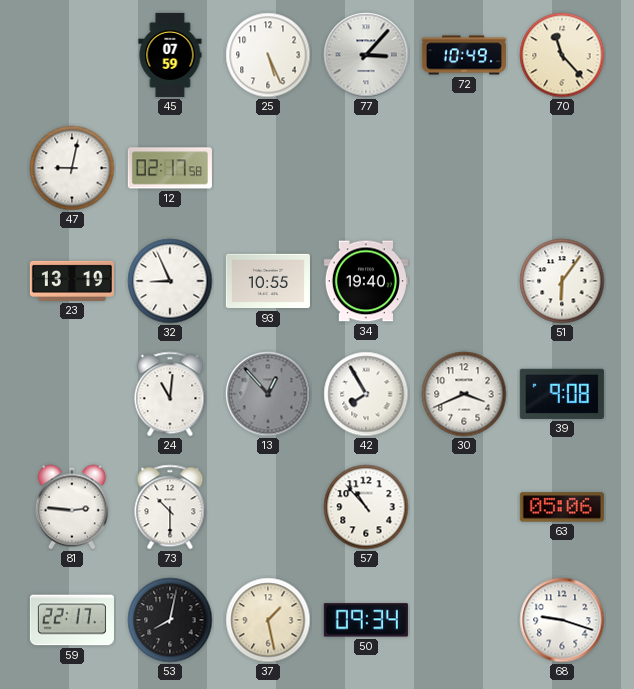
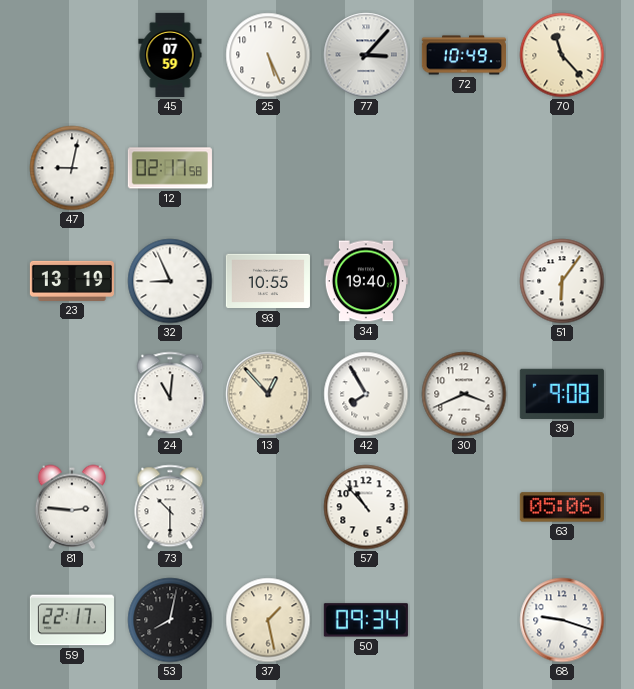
13 dial: grey -> cream
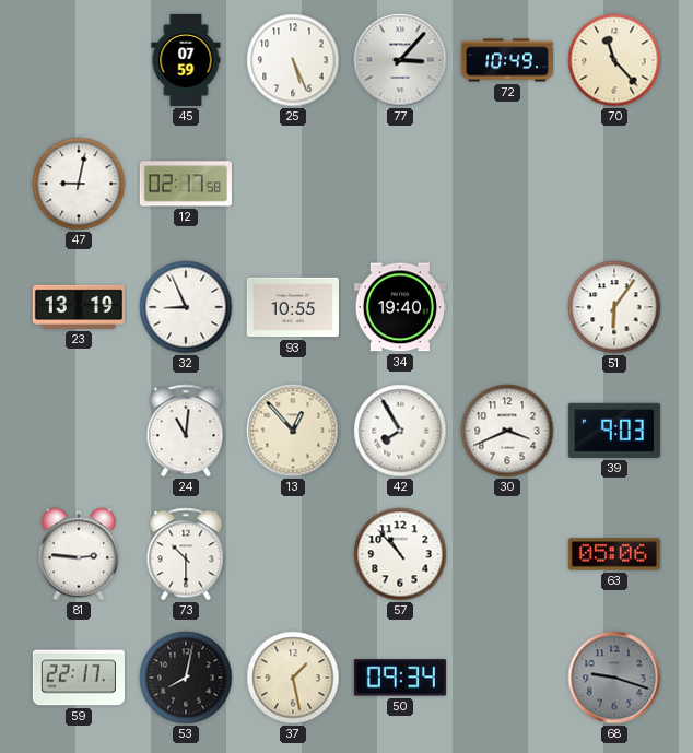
39: 9:08 -> 9:03
68 dial: white -> grey
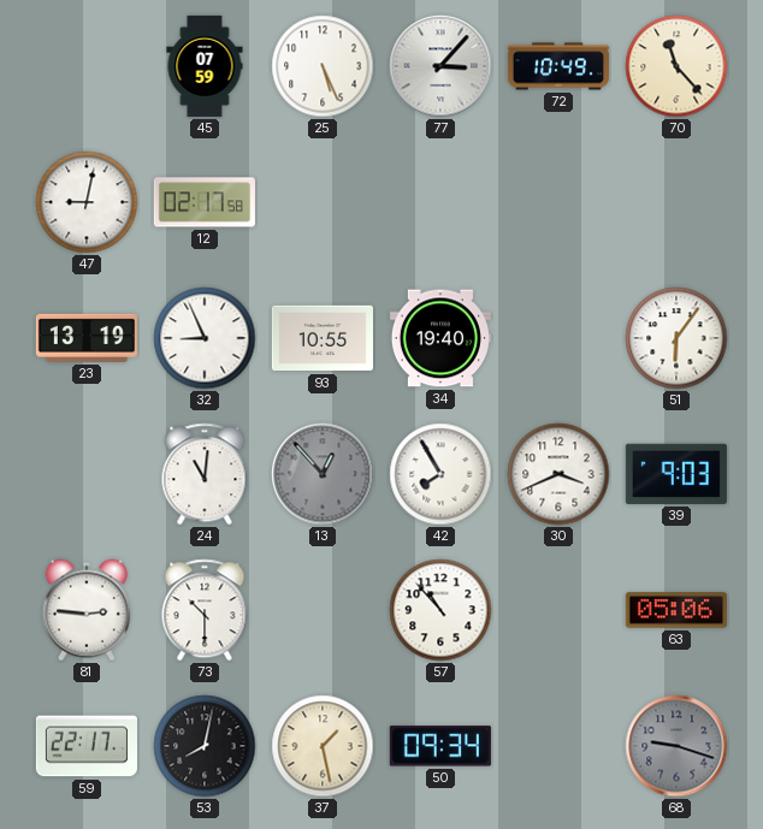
13 dial: cream -> grey
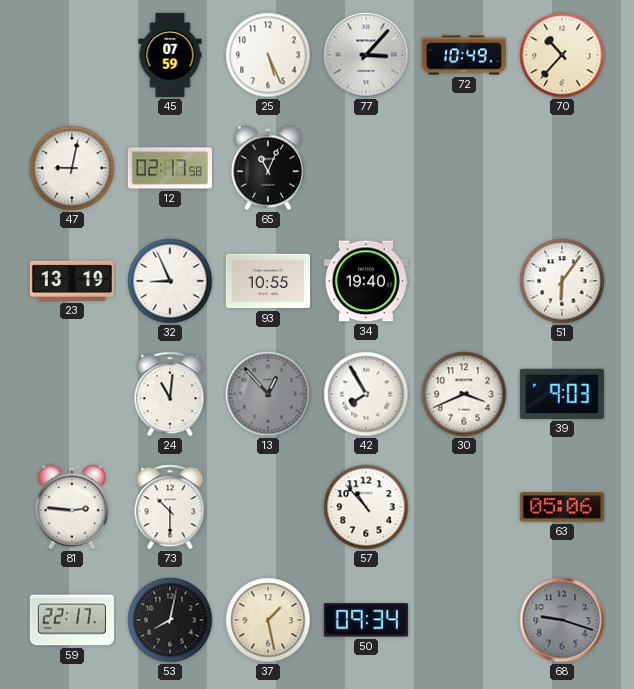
70: 11:23 -> 10:37
65: none -> 11:04
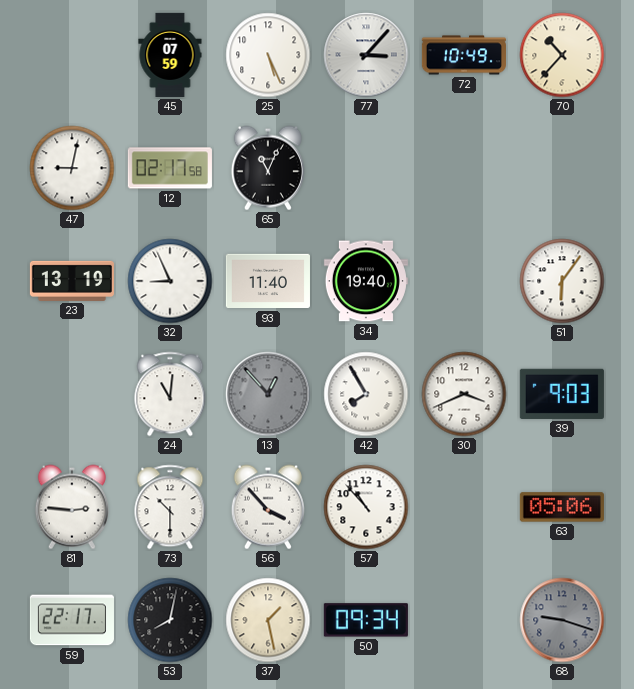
93: 10:55 -> 11:40
56: none -> 3:53
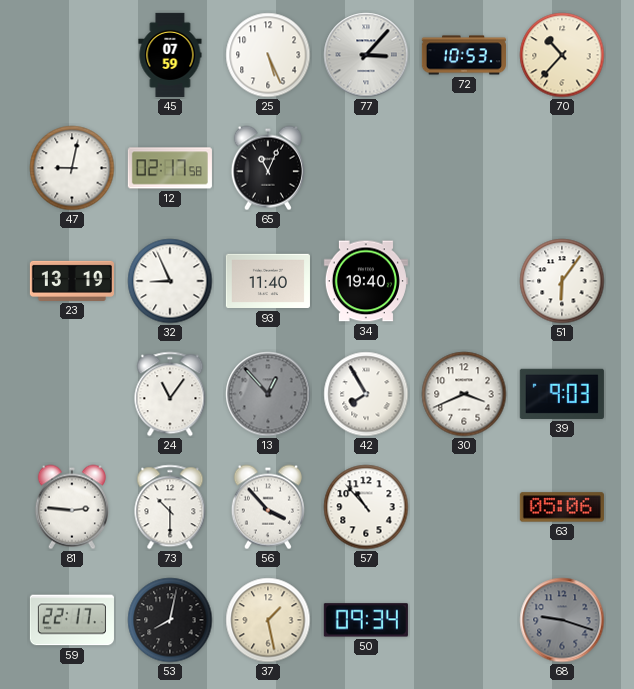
72: 10:49 -> 10:53
24: 11:01 -> 11:06
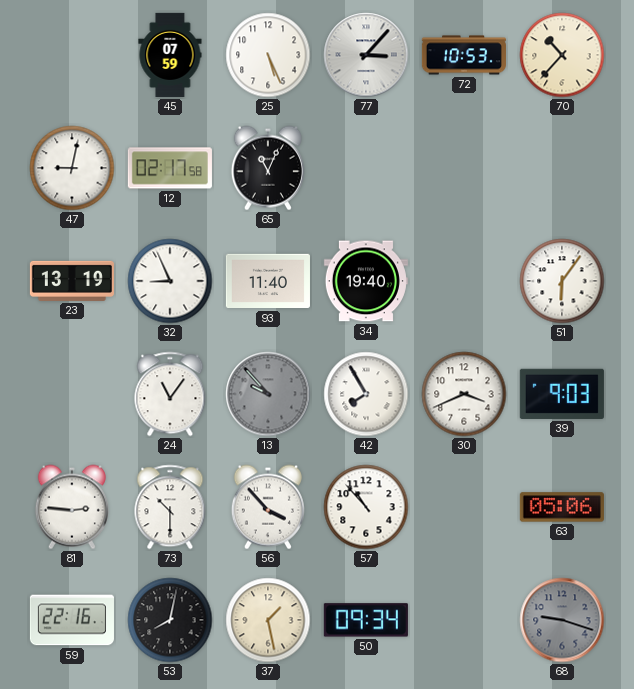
13: 12:53 -> 9:53
59: 22:17 -> 22:16
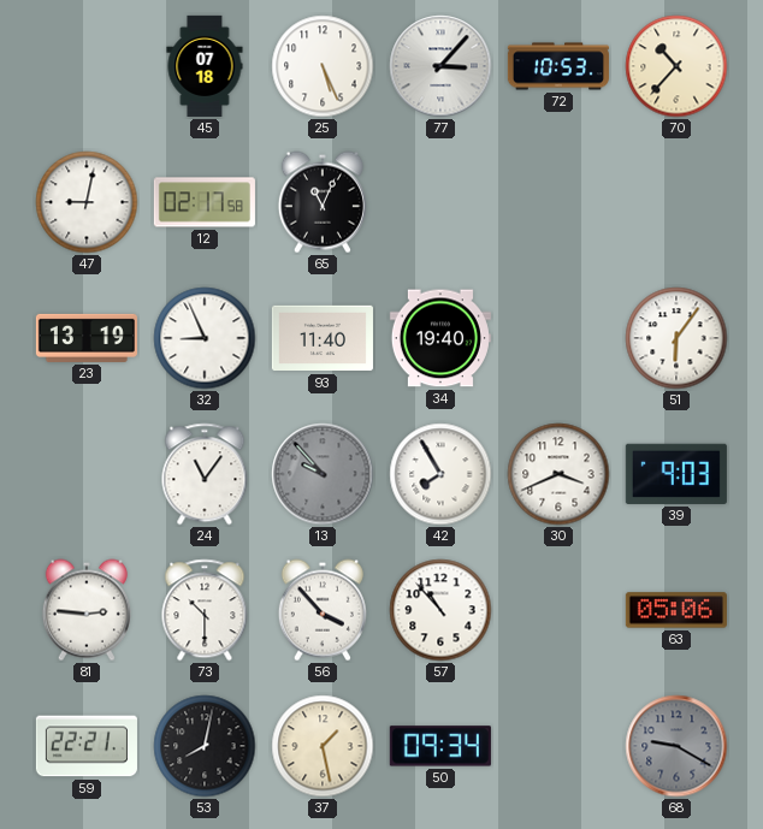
45: 07:59 -> 07:18
59: 22:16 -> 22:21
68: 9:18 -> 9:20
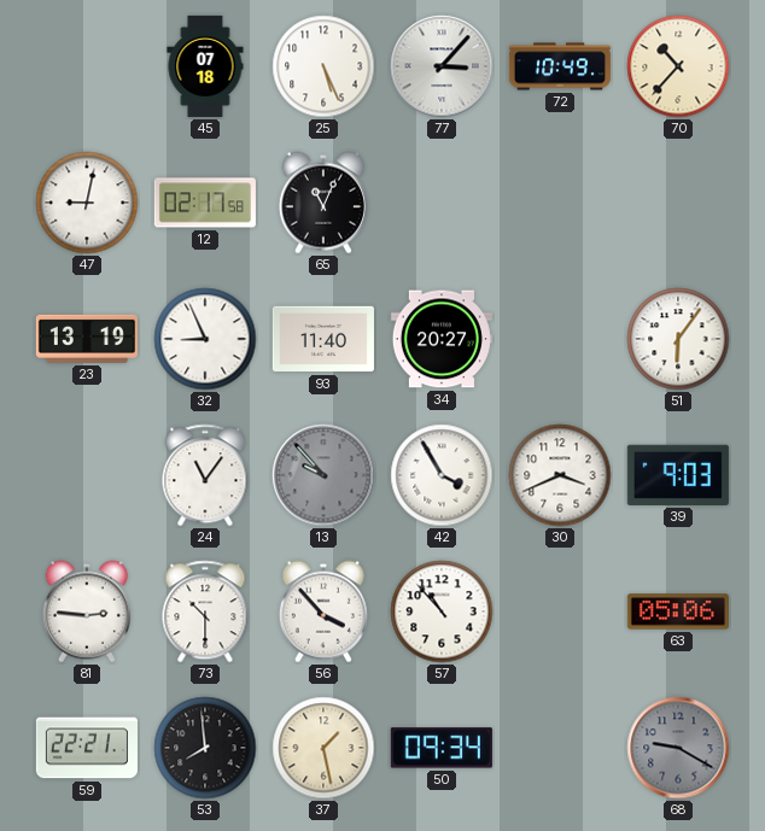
72: 10:53 -> 10:49
34: 19:40 -> 20:27
42: 7:55 -> 3:55
53: 8:02 -> 7:59
